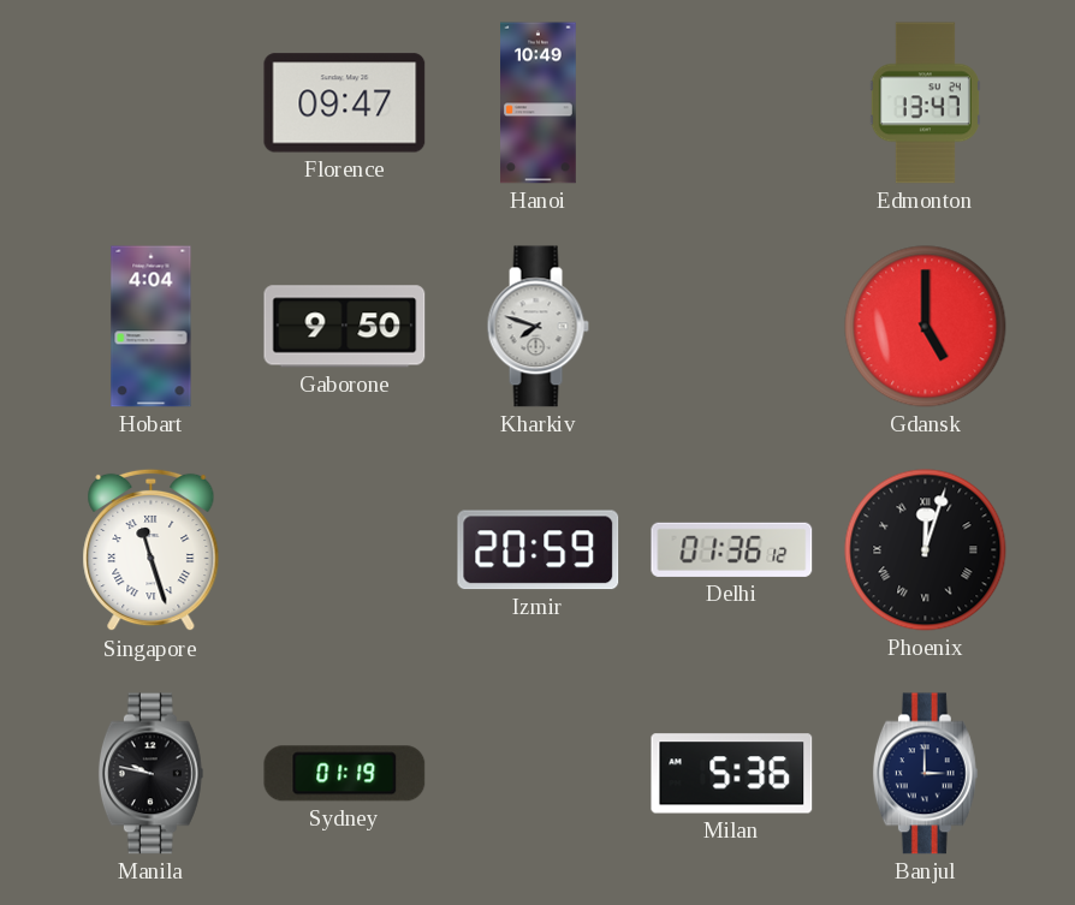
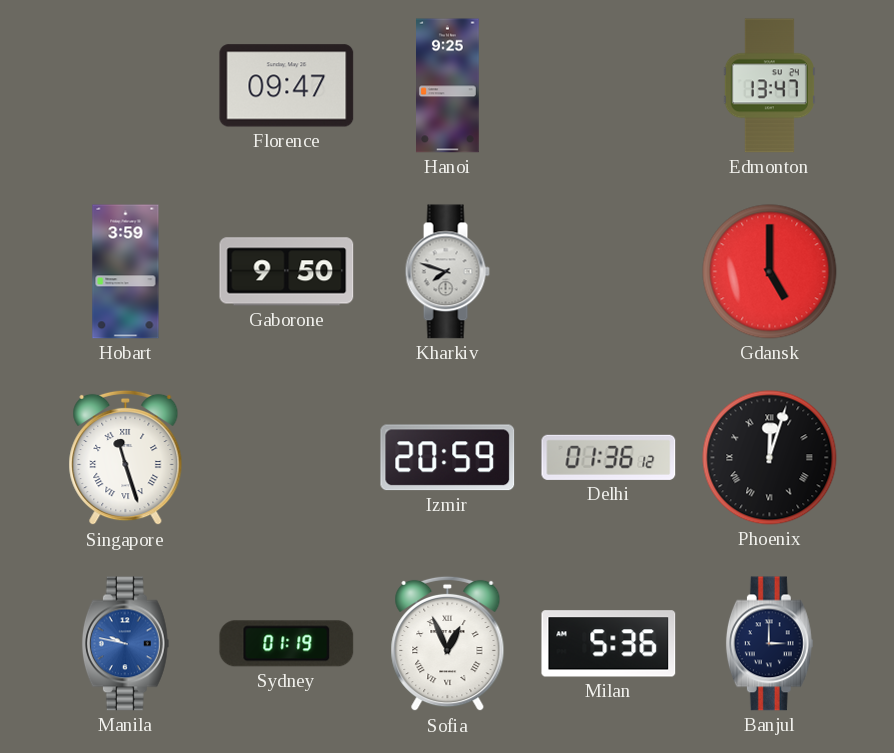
Hanoi: 10:49 -> 9:25
Hobart: 4:04 -> 3:59
Manila dial: black -> blue
Sofia: none -> 12:56
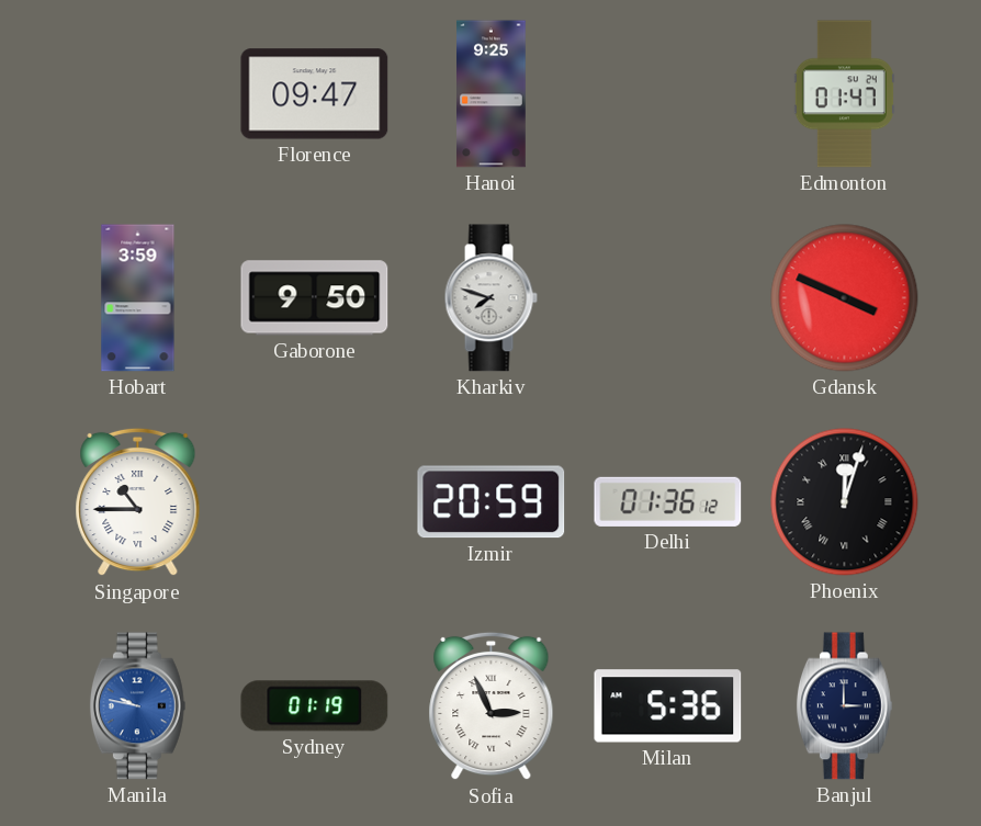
Edmonton: 13:47 -> 01:47
Gdansk: 5:00 -> 3:49
Singapore: 11:27 -> 10:45
Sofia: 12:56 -> 2:56
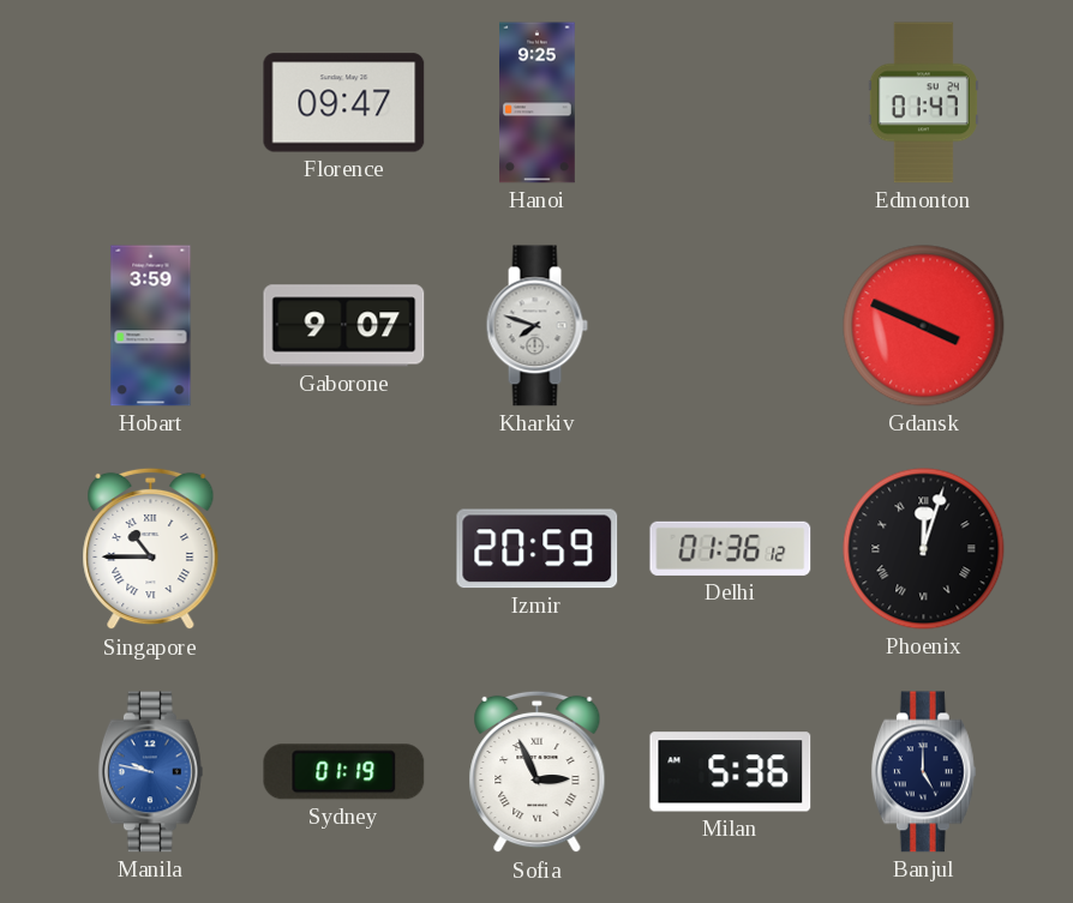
Gaborone: 9:50 -> 9:07
Banjul: 3:00 -> 5:00
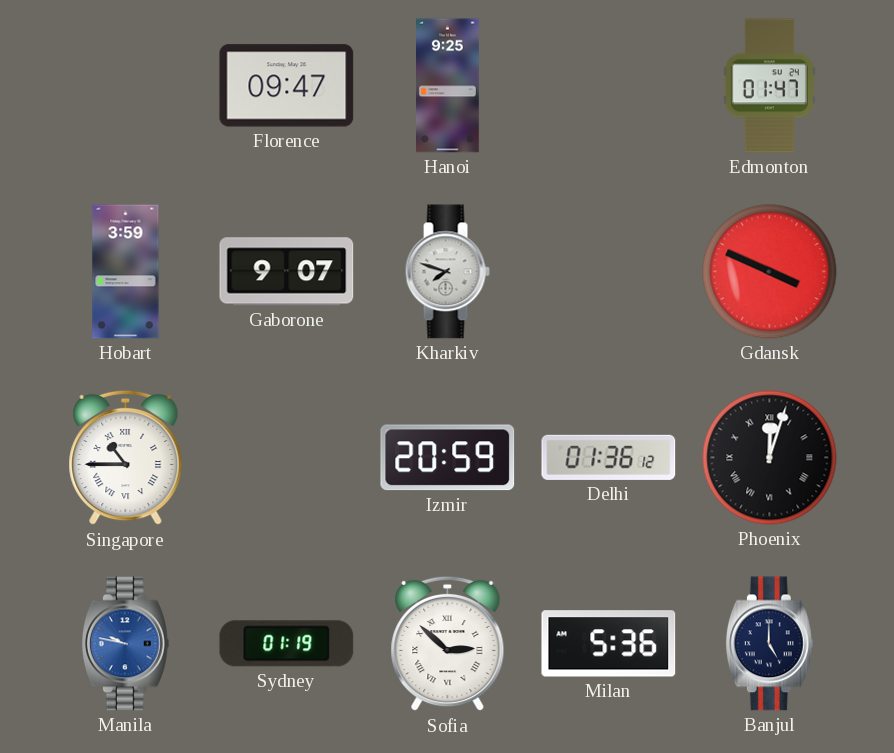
Sofia: 2:56 -> 2:52
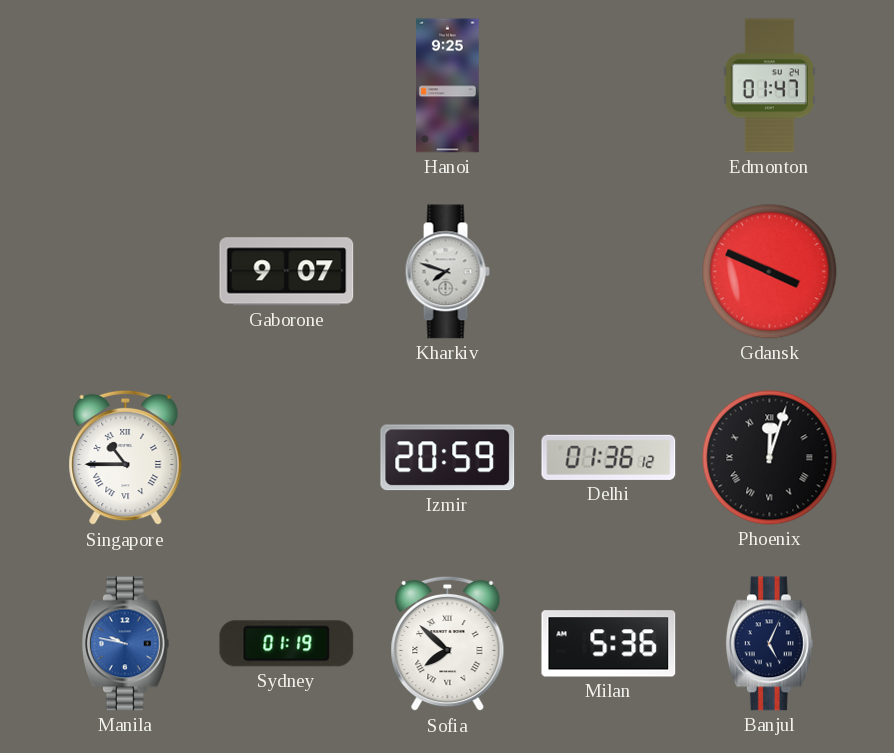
Florence: 09:47 -> none
Hobart: 3:59 -> none
Sofia: 2:52 -> 7:52
Banjul: 5:00 -> 5:04
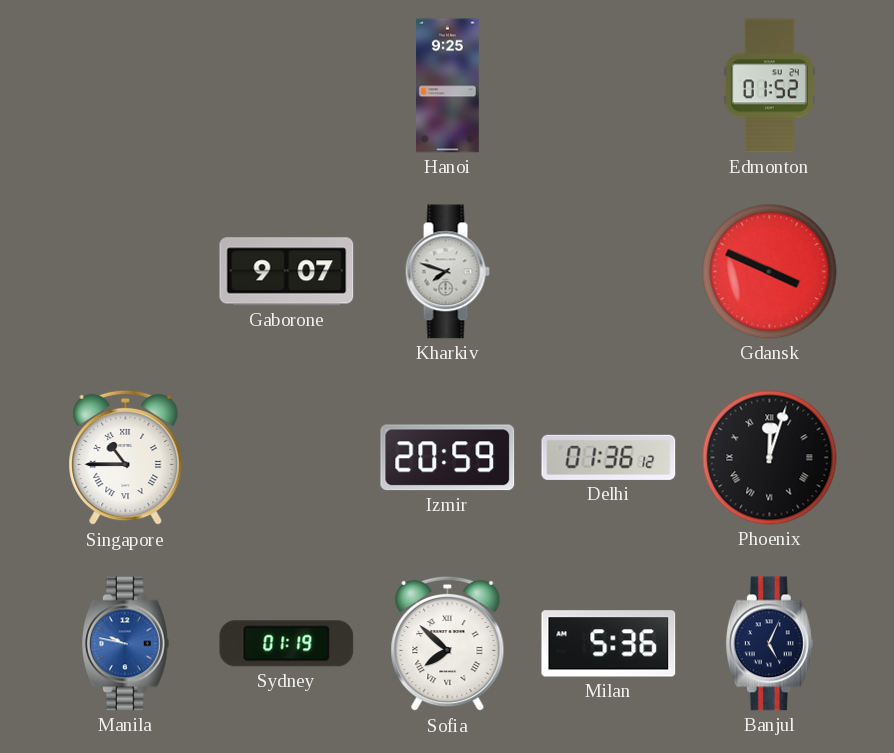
Edmonton: 01:47 -> 01:52
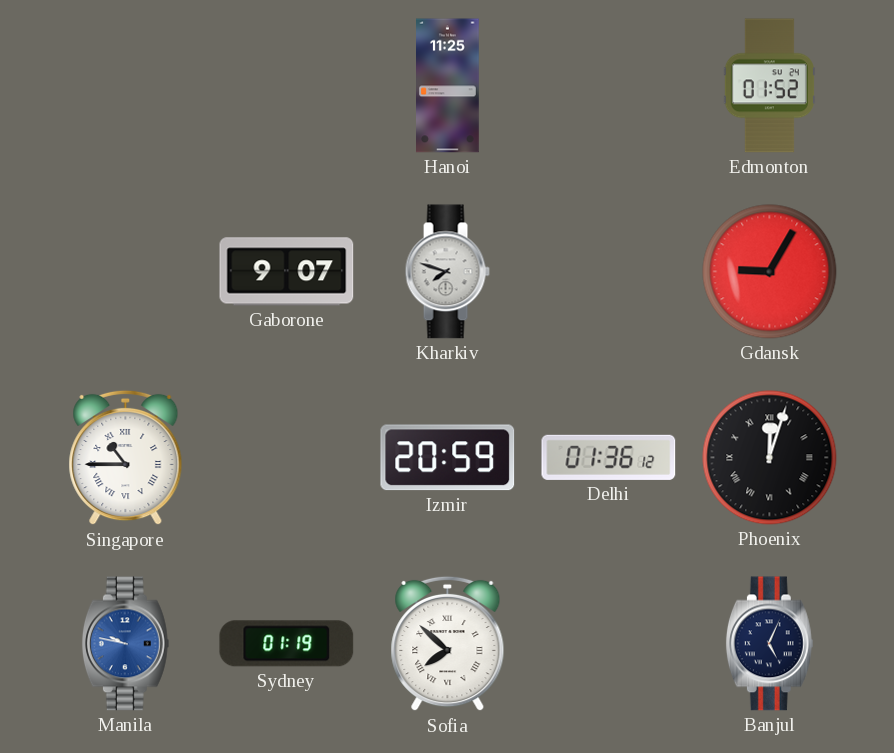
Hanoi: 9:25 -> 11:25
Gdansk: 3:49 -> 9:05
Milan: 5:36 -> none
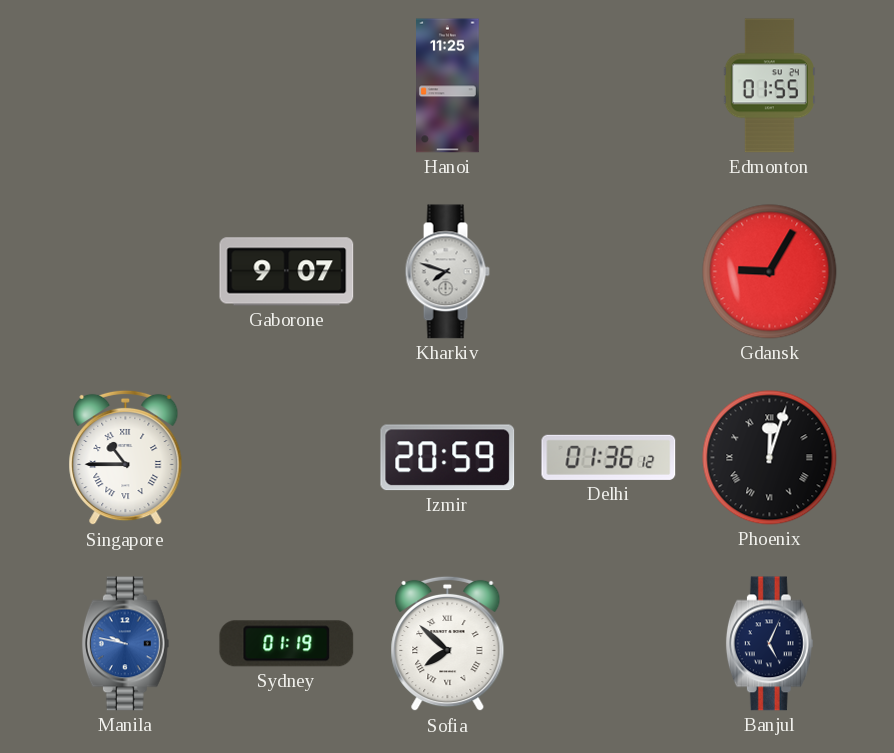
Edmonton: 01:52 -> 01:55
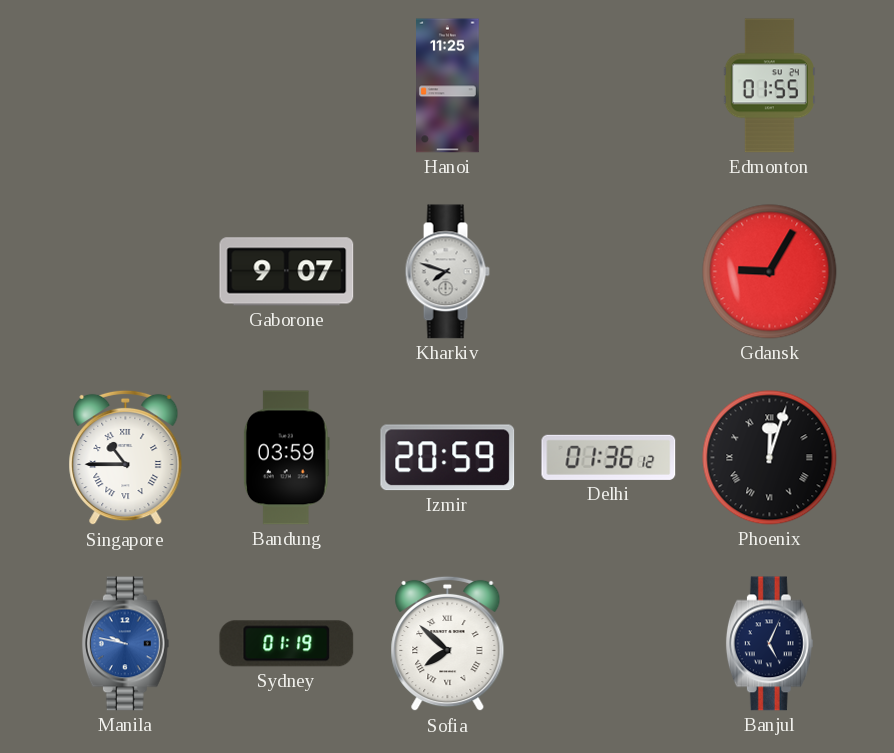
Bandung: none -> 03:59
